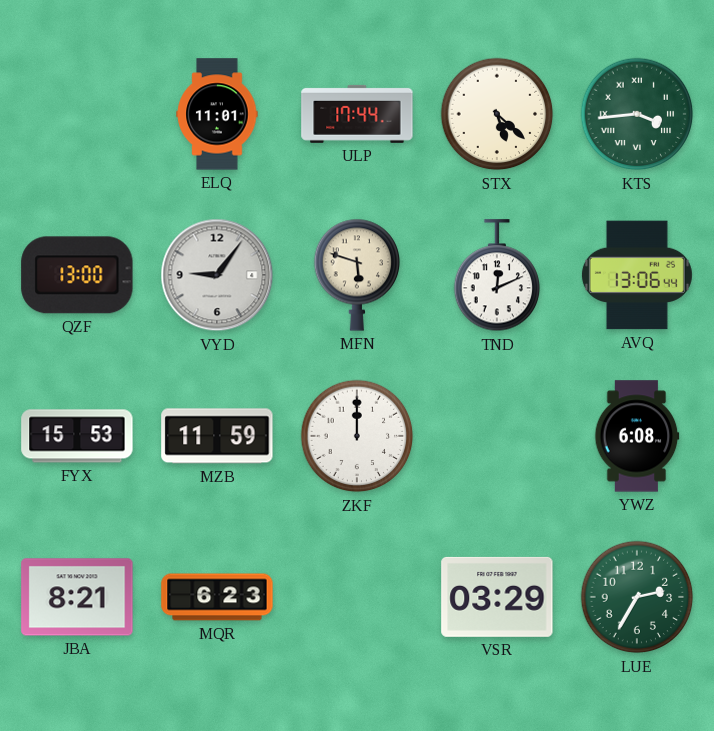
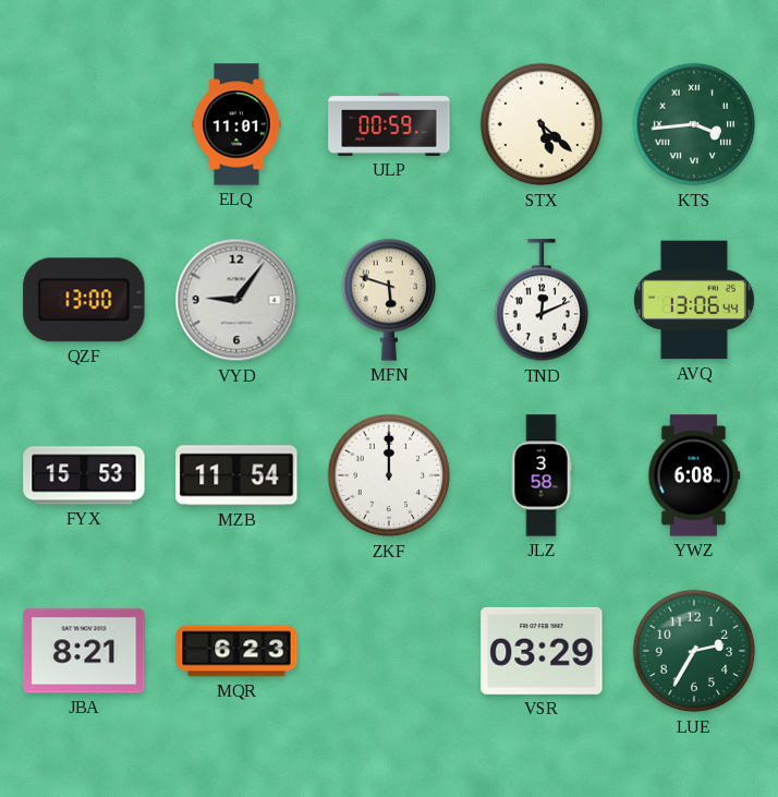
ULP: 17:44 -> 00:59
MZB: 11:59 -> 11:54
JLZ: none -> 3:58
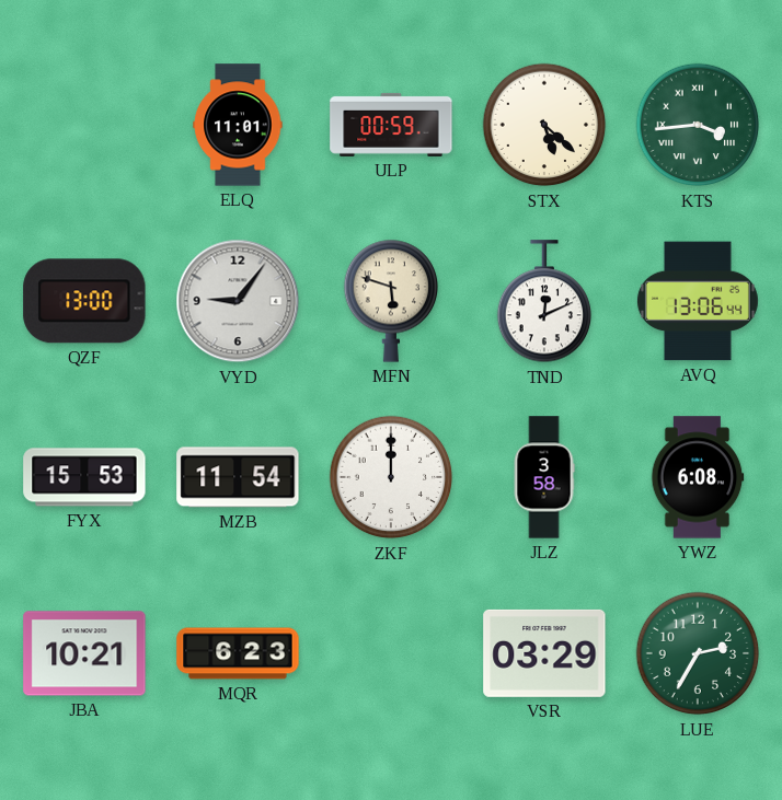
JBA: 8:21 -> 10:21
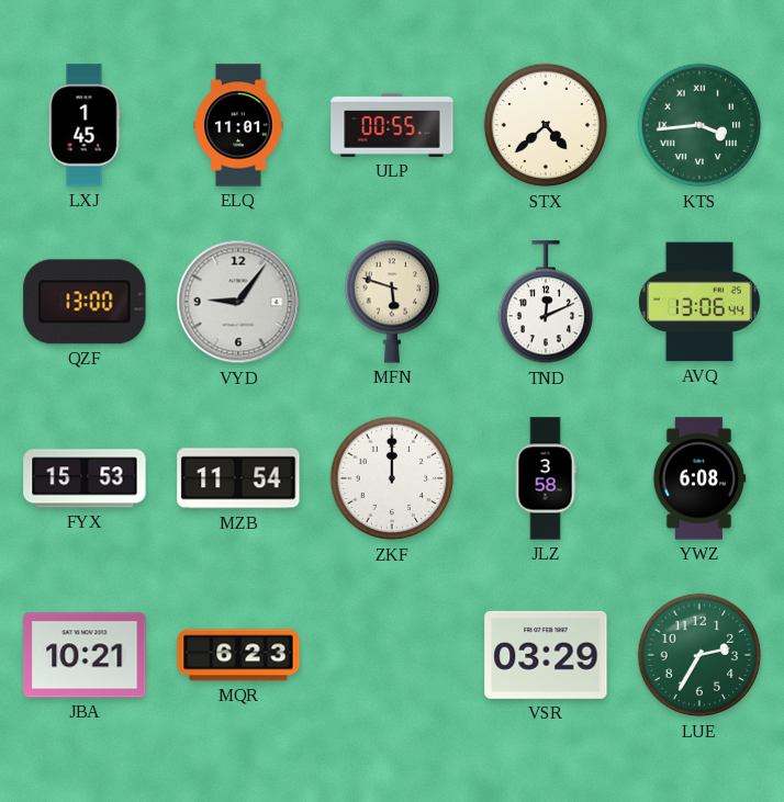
LXJ: none -> 1:45
ULP: 00:59 -> 00:55
STX: 5:22 -> 4:38
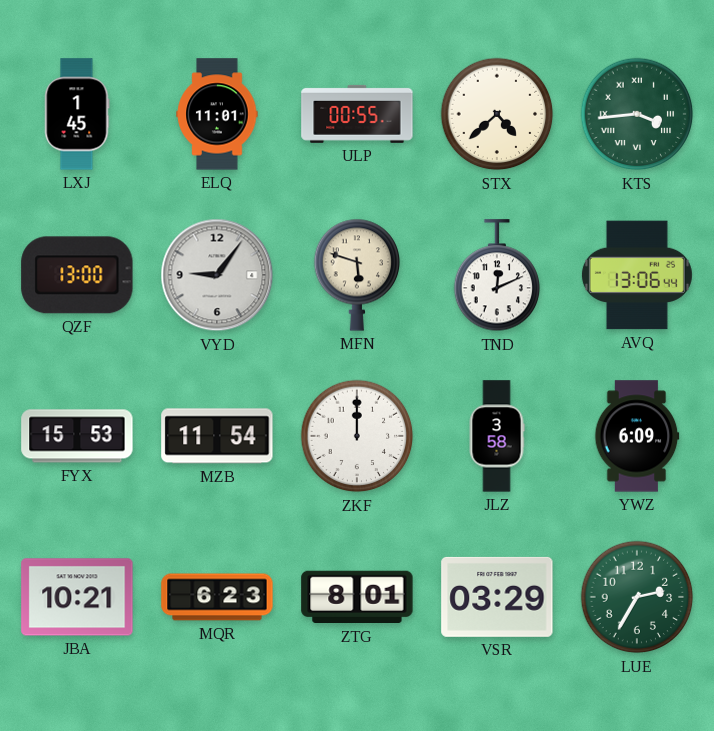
YWZ: 6:08 -> 6:09
ZTG: none -> 8:01
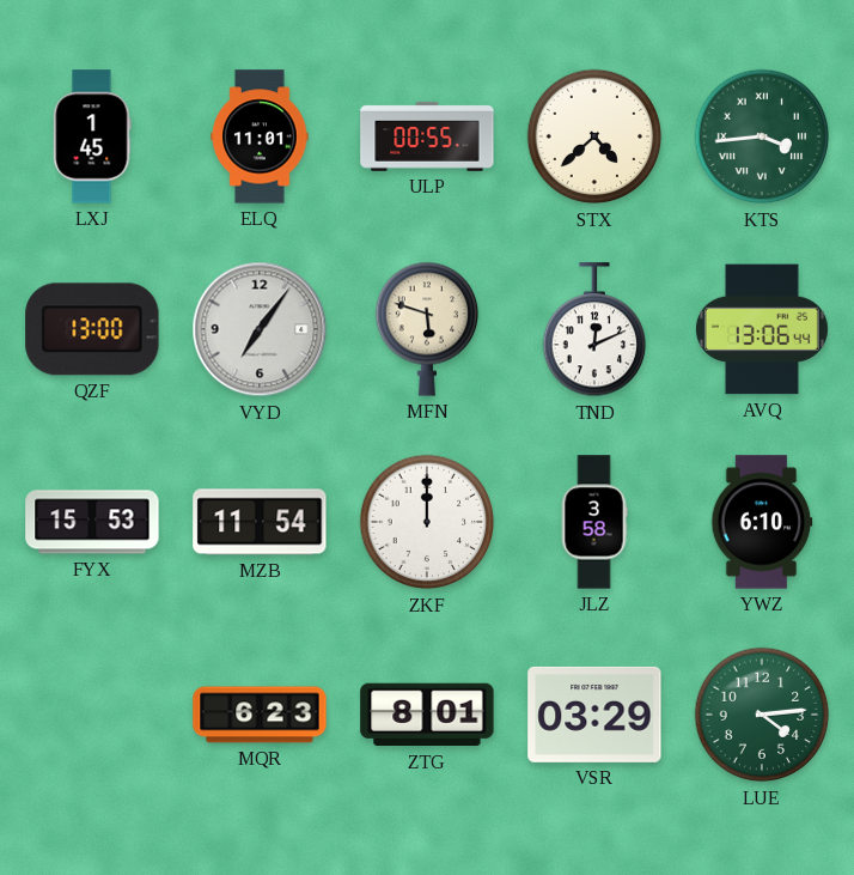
VYD: 9:06 -> 7:06
YWZ: 6:09 -> 6:10
JBA: 10:21 -> none
LUE: 2:35 -> 4:14
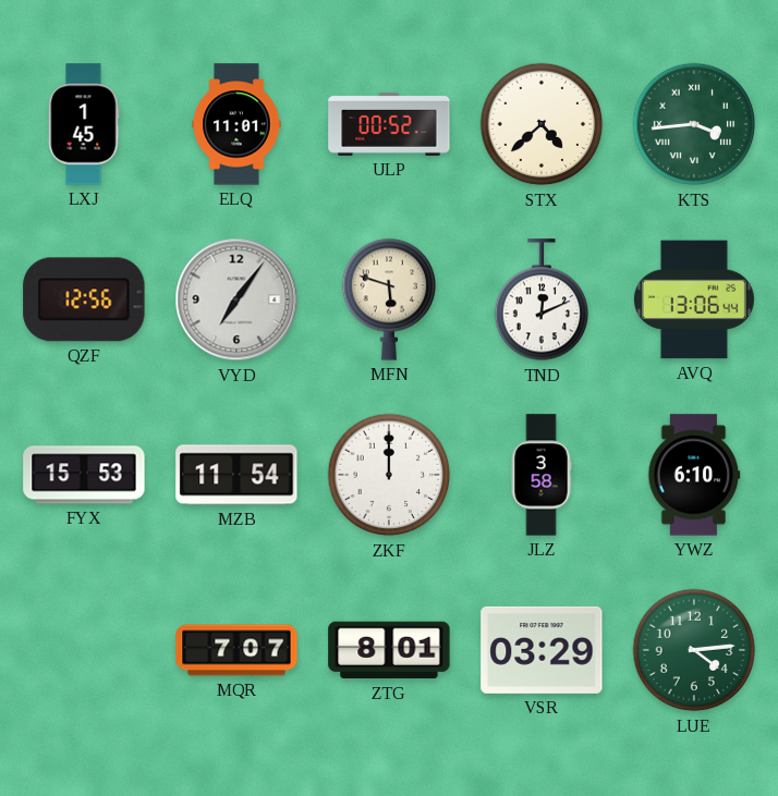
ULP: 00:55 -> 00:52
QZF: 13:00 -> 12:56
MQR: 6:23 -> 7:07
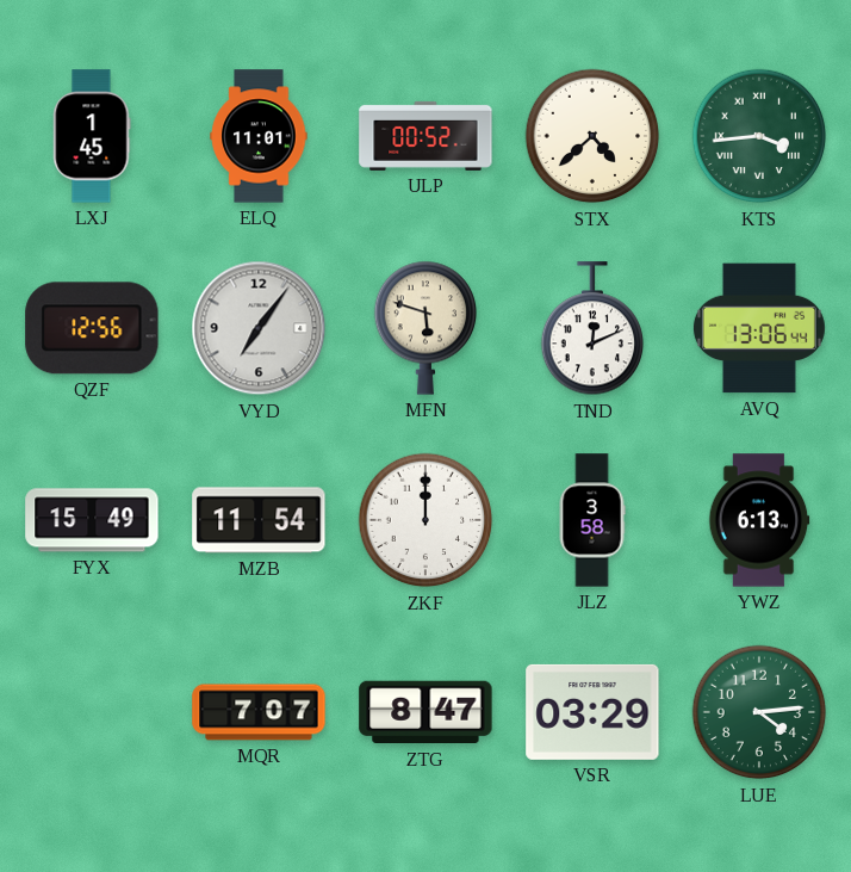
FYX: 15:53 -> 15:49
YWZ: 6:10 -> 6:13
ZTG: 8:01 -> 8:47
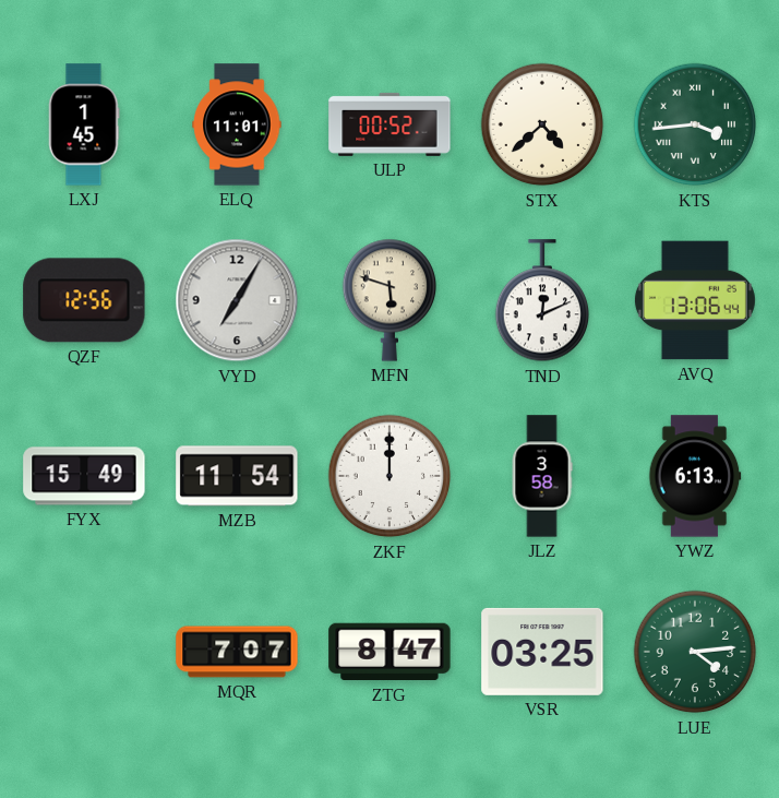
VYD: 7:06 -> 7:05
VSR: 03:29 -> 03:25
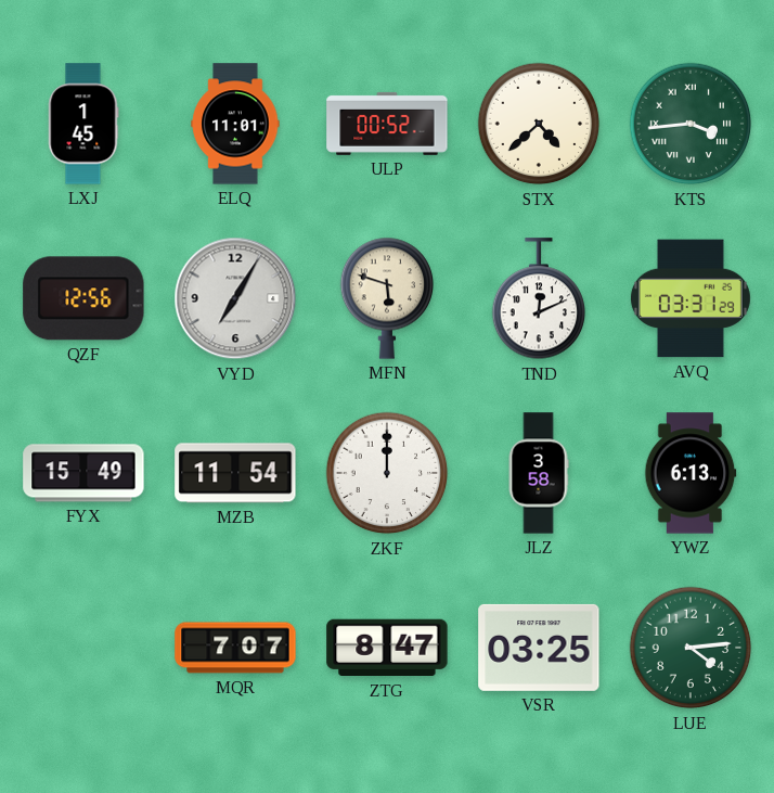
AVQ: 13:06 -> 03:31
